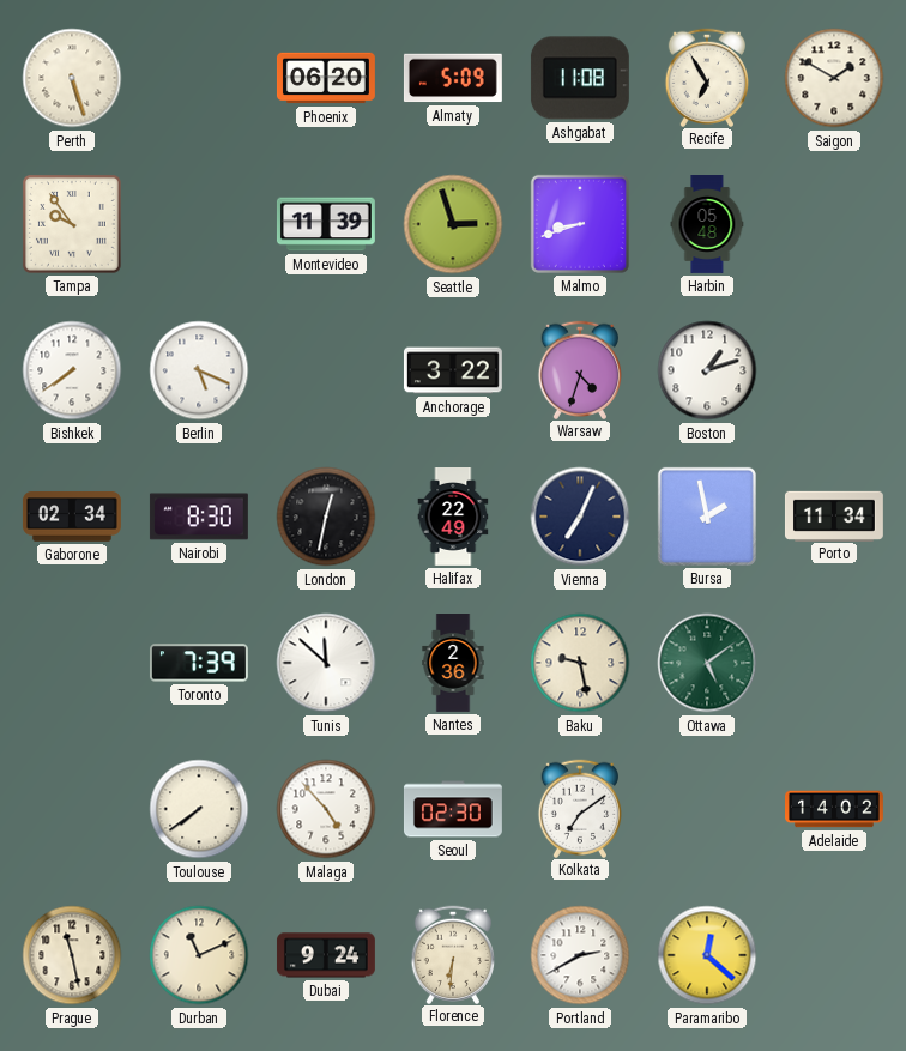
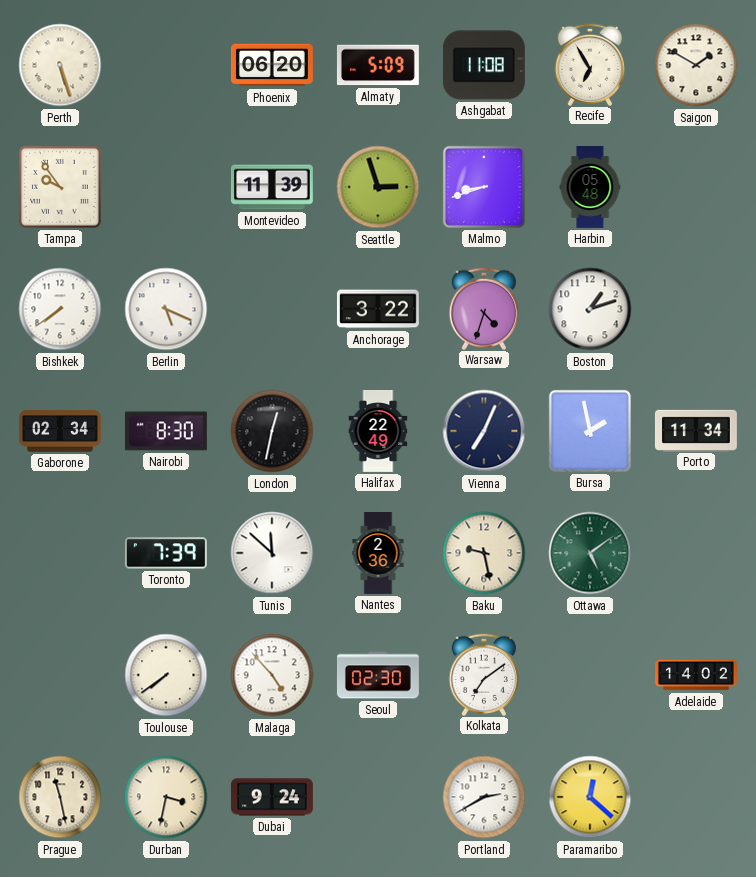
Durban: 11:11 -> 3:32
Florence: 6:31 -> none
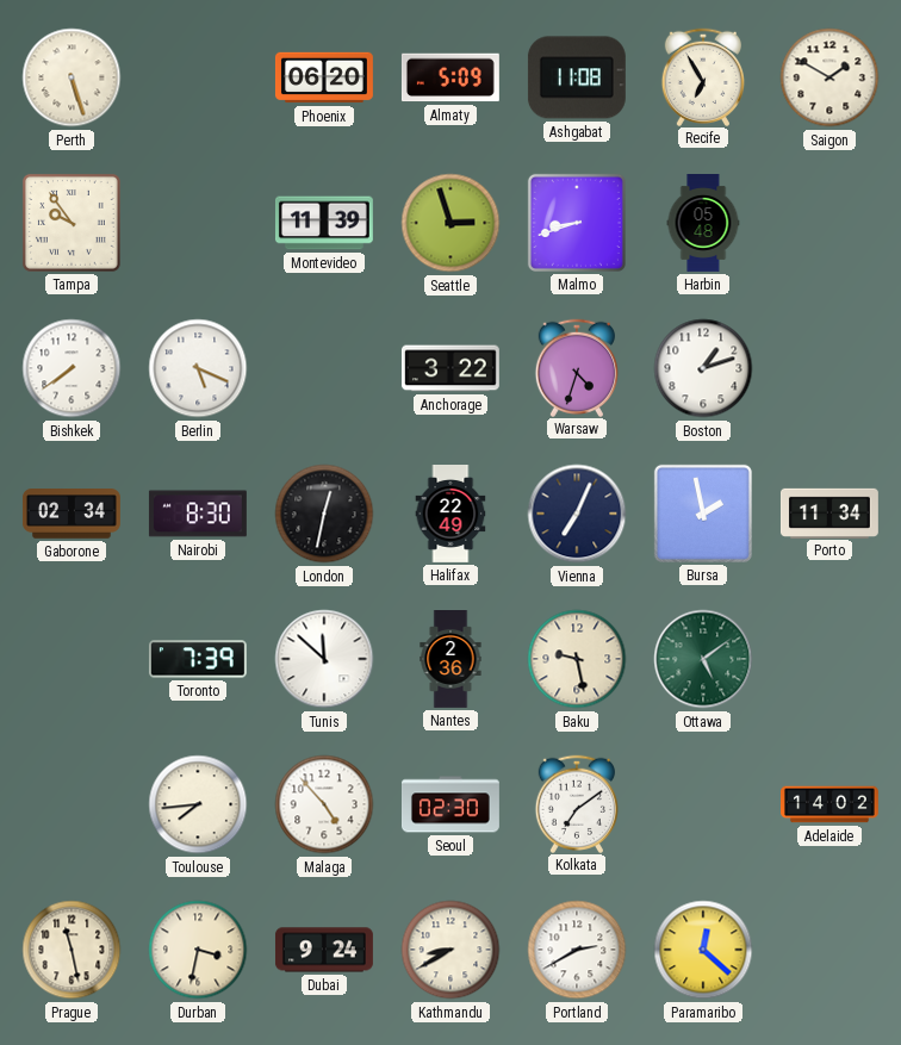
Toulouse: 7:39 -> 7:44
Kathmandu: none -> 8:40
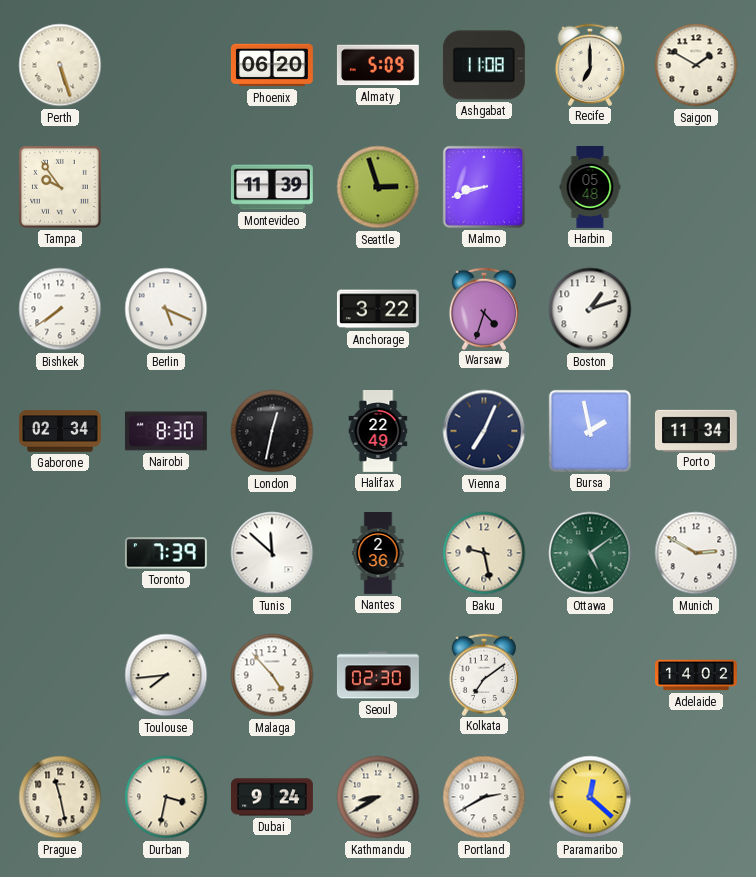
Recife: 6:55 -> 7:00
Munich: none -> 2:50
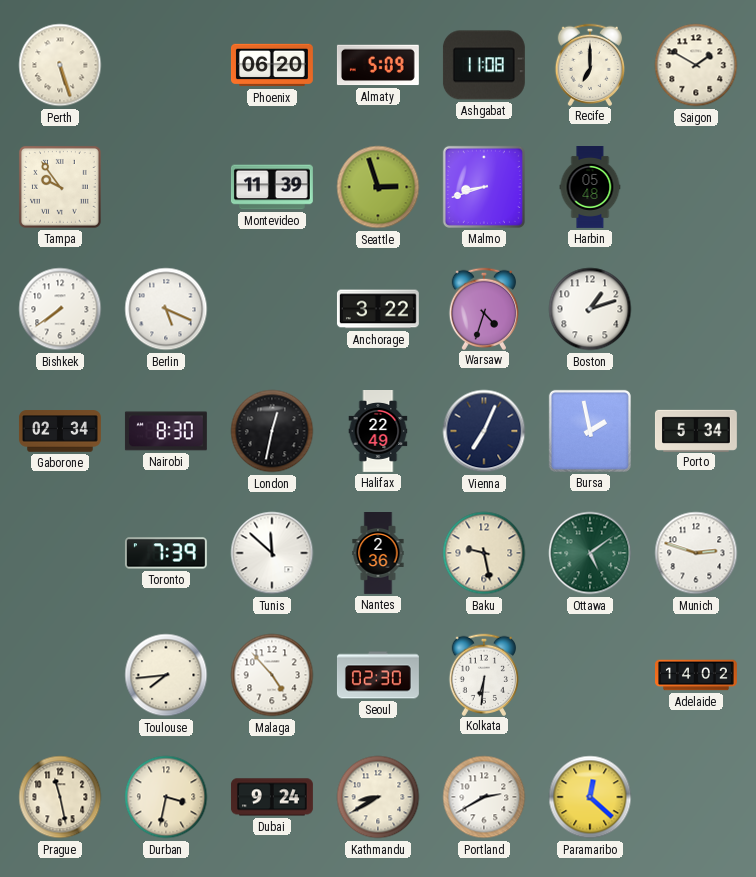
Porto: 11:34 -> 5:34
Munich: 2:50 -> 2:48
Kolkata: 7:09 -> 6:31
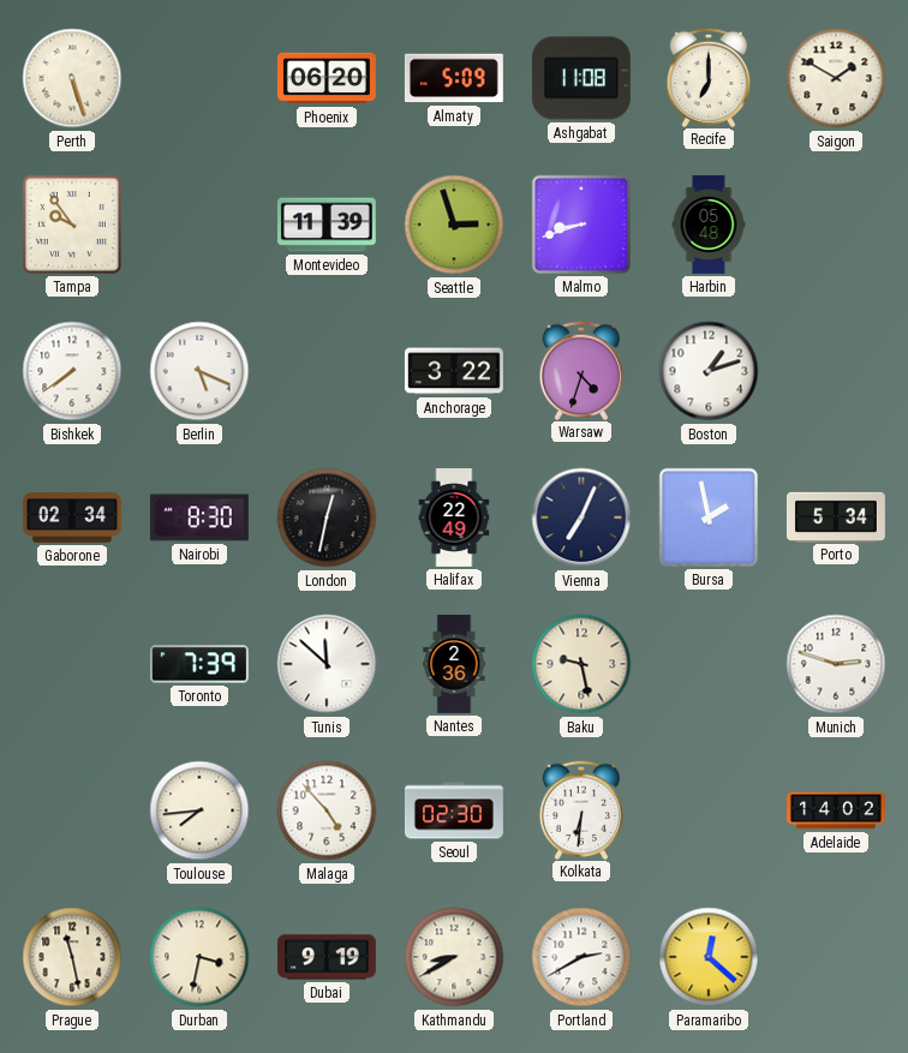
Ottawa: 5:09 -> none
Dubai: 9:24 -> 9:19
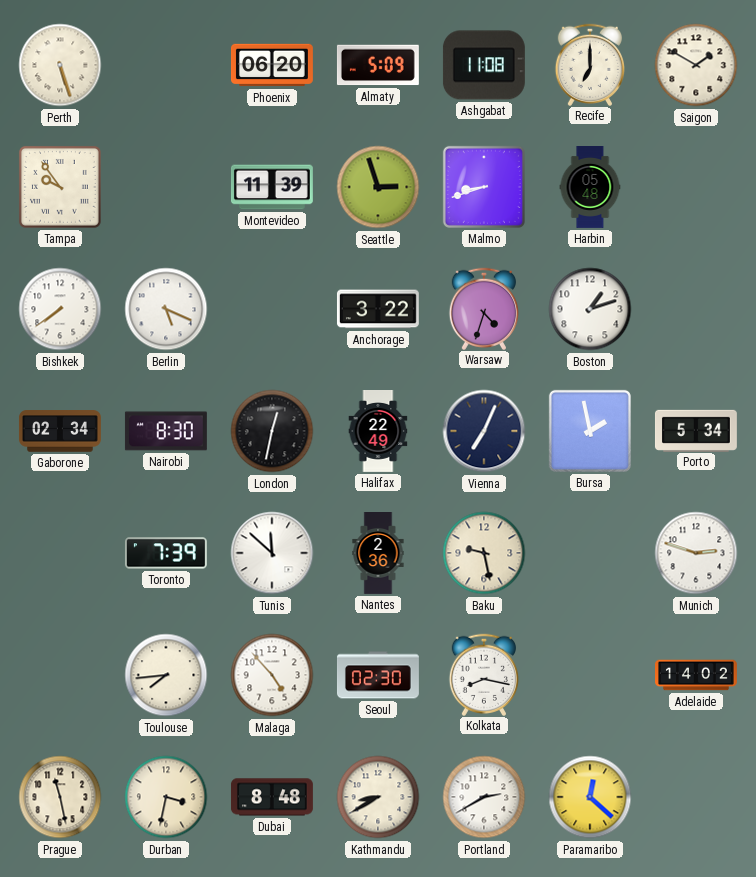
Kolkata: 6:31 -> 8:17
Dubai: 9:19 -> 8:48
